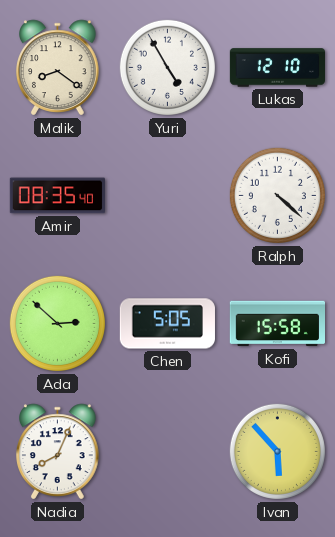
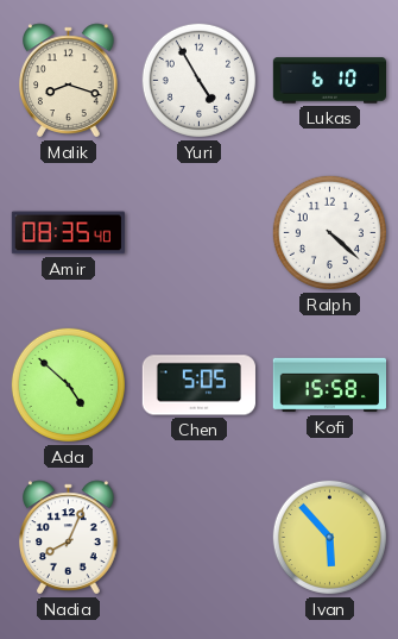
Malik: 8:21 -> 8:18
Lukas: 12:10 -> 6:10
Ada: 2:52 -> 4:52
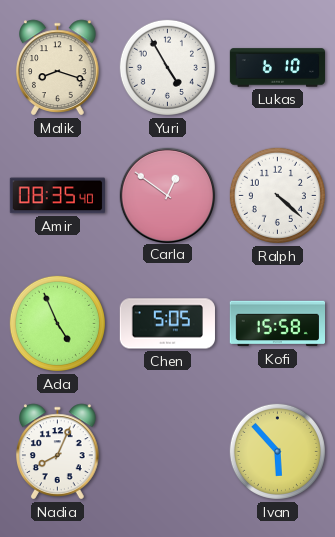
Carla: none -> 12:51
Ada: 4:52 -> 4:56
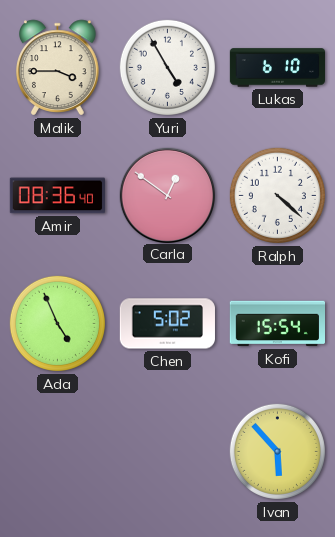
Malik: 8:18 -> 3:45
Amir: 08:35 -> 08:36
Chen: 5:05 -> 5:02
Kofi: 15:58 -> 15:54
Nadia: 8:04 -> none
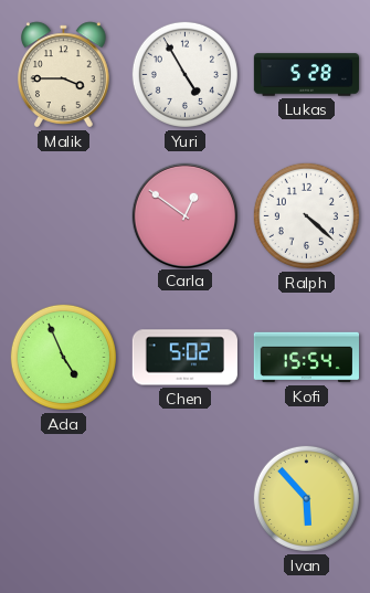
Lukas: 6:10 -> 5:28
Amir: 08:36 -> none
